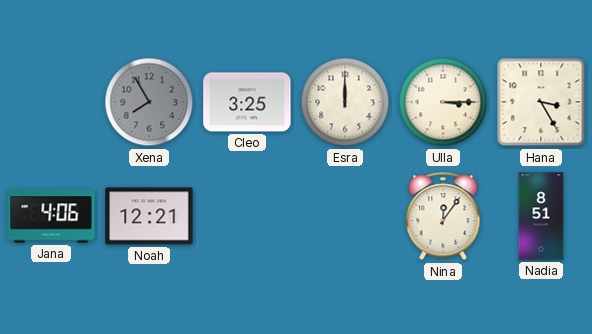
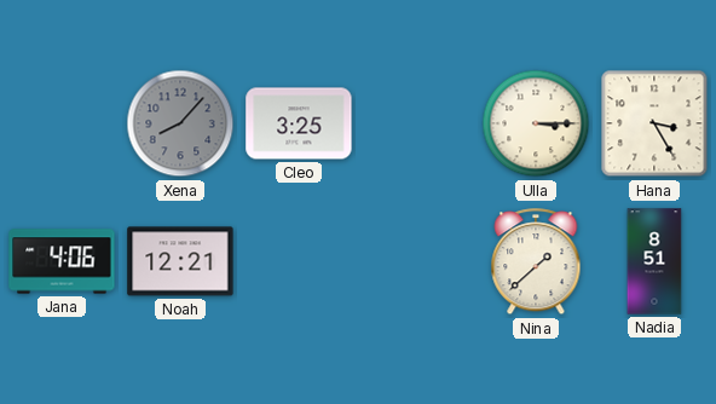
Xena: 7:55 -> 8:07
Esra: 12:00 -> none
Nina: 12:06 -> 1:38
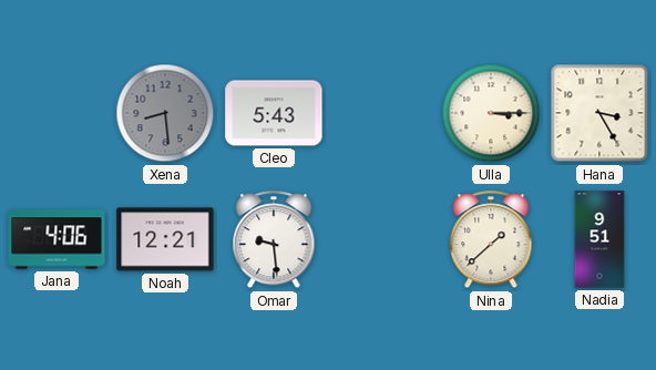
Xena: 8:07 -> 8:29
Cleo: 3:25 -> 5:43
Omar: none -> 9:29
Nadia: 8:51 -> 9:51
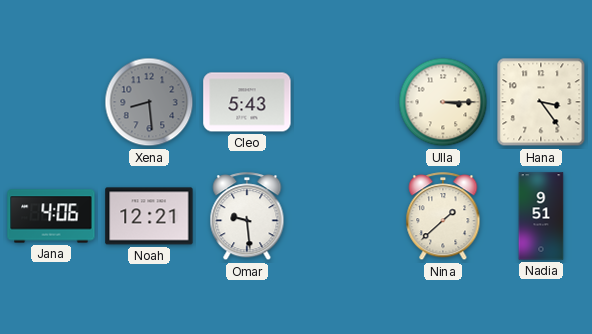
Hana: 3:25 -> 3:24
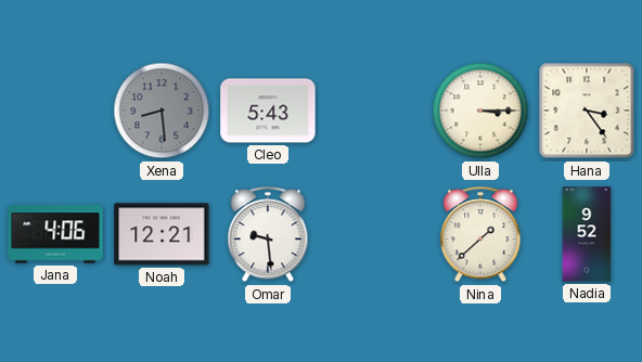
Nadia: 9:51 -> 9:52
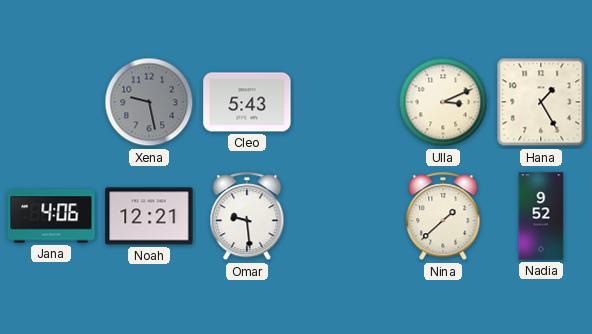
Xena: 8:29 -> 9:28
Ulla: 3:15 -> 3:11
Hana: 3:24 -> 1:25
